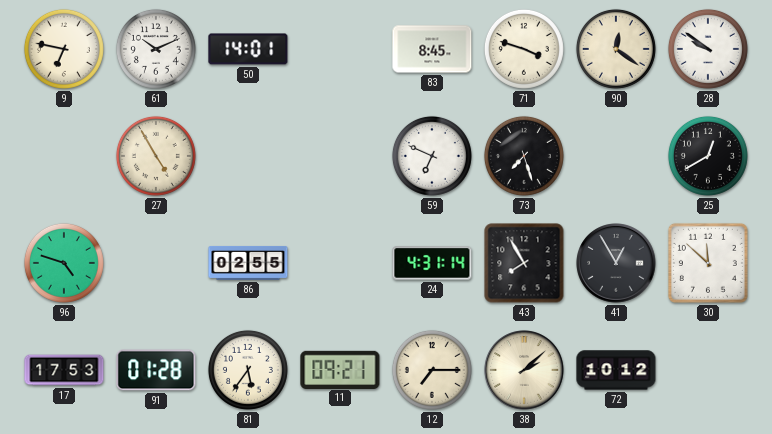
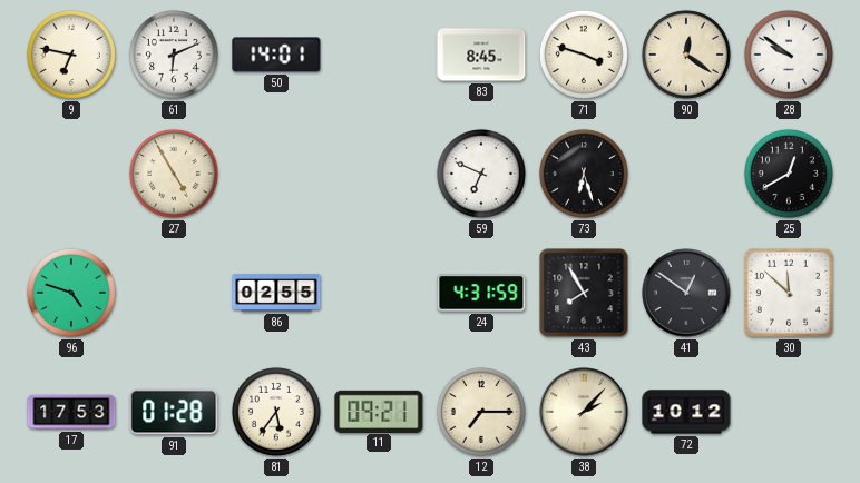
61: 10:11 -> 6:11
73: 7:27 -> 6:27
24: 4:31:14 -> 4:31:59
41: 12:55 -> 12:51
38: 2:08 -> 2:07
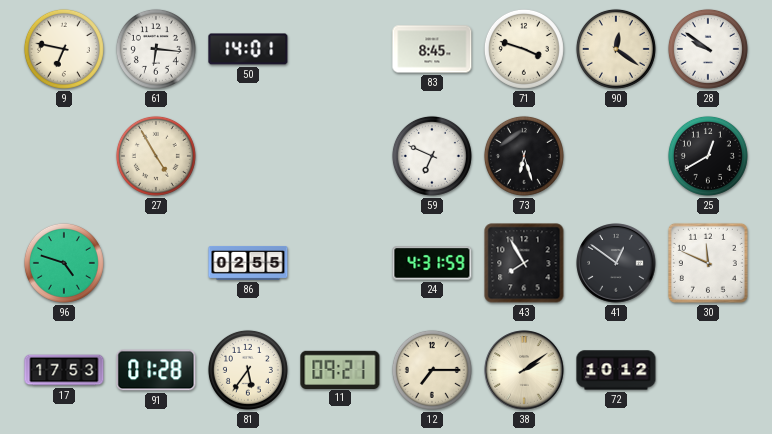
61: 6:11 -> 6:16
30: 11:52 -> 11:49
38: 2:07 -> 2:09
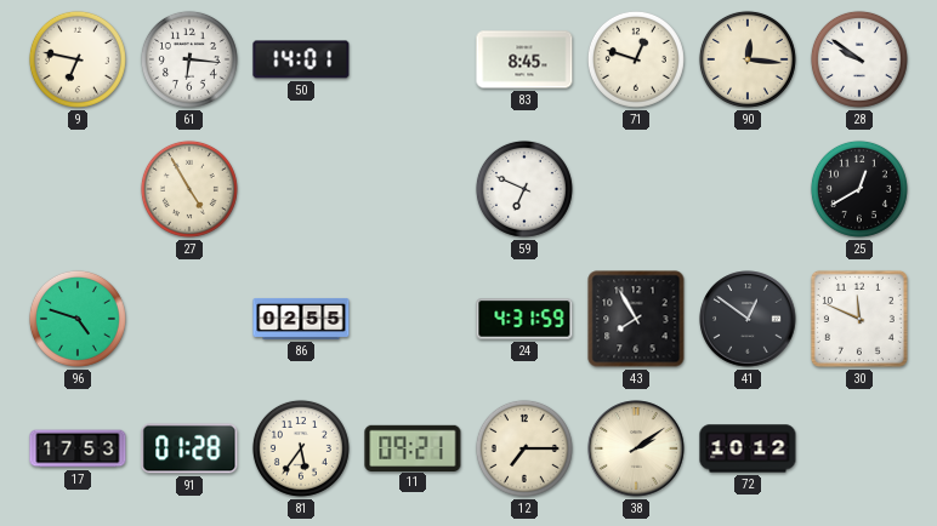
71: 3:48 -> 12:48
90: 12:21 -> 12:16
73: 6:27 -> none
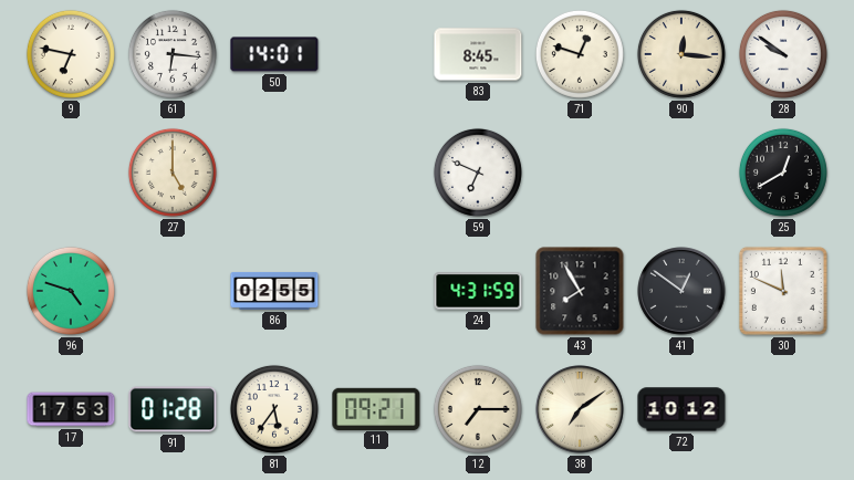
27: 4:55 -> 5:00
38: 2:09 -> 7:09
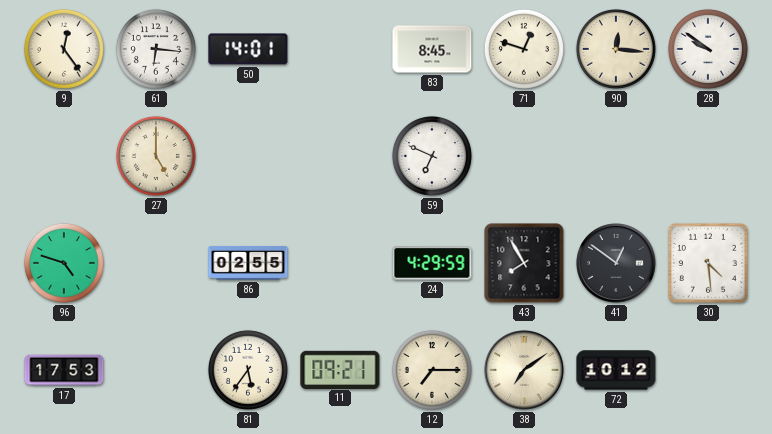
9: 6:47 -> 12:24
25: 12:40 -> none
24: 4:31 -> 4:29
30: 11:49 -> 4:29
91: 01:28 -> none
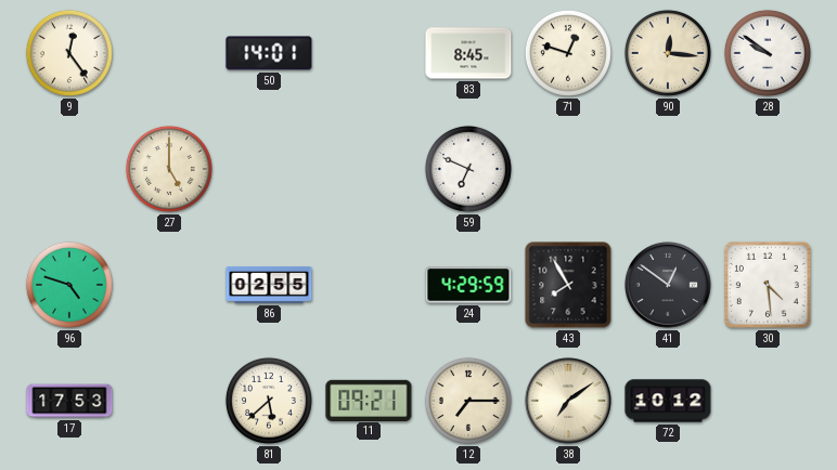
61: 6:16 -> none
81: 5:36 -> 5:38
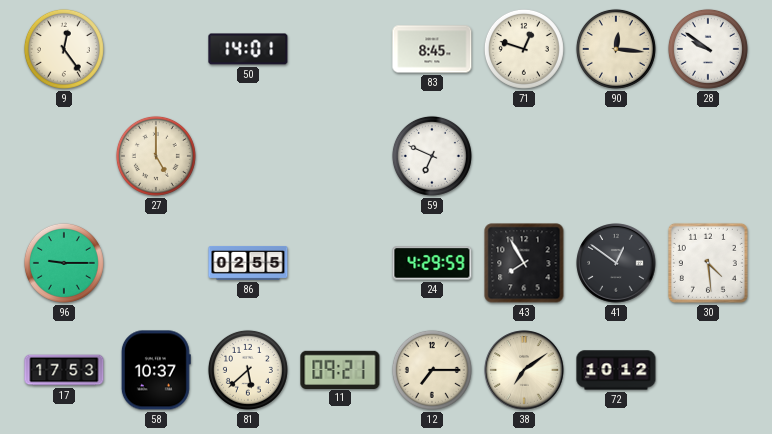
96: 4:48 -> 9:15
58: none -> 10:37
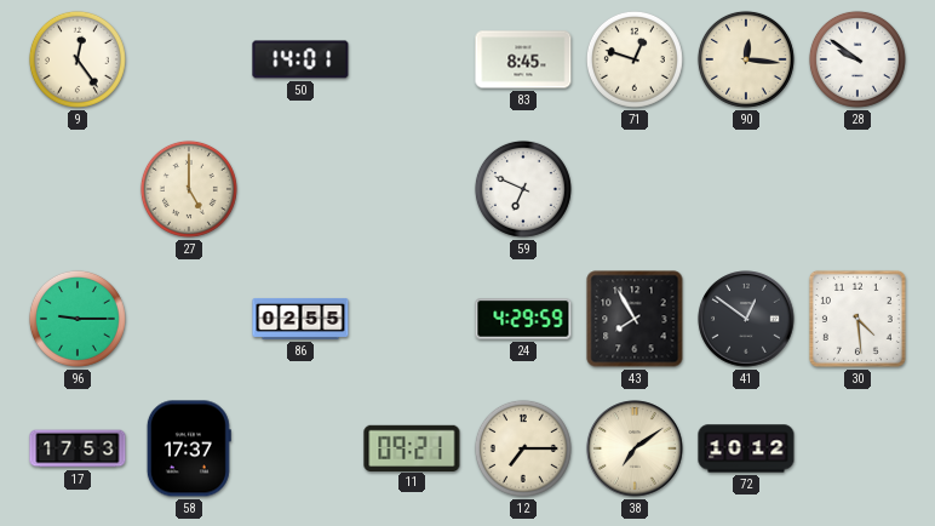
58: 10:37 -> 17:37
81: 5:38 -> none
